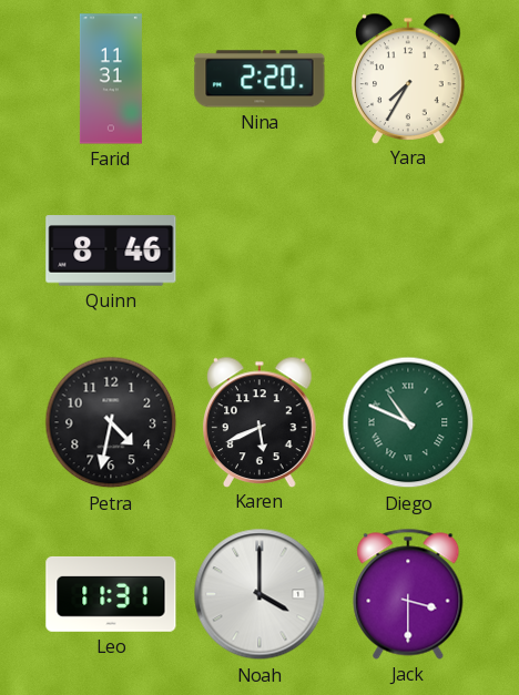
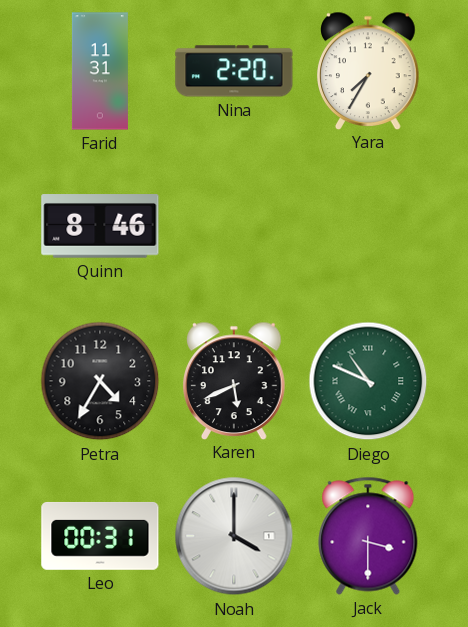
Petra: 4:32 -> 4:35
Leo: 11:31 -> 00:31
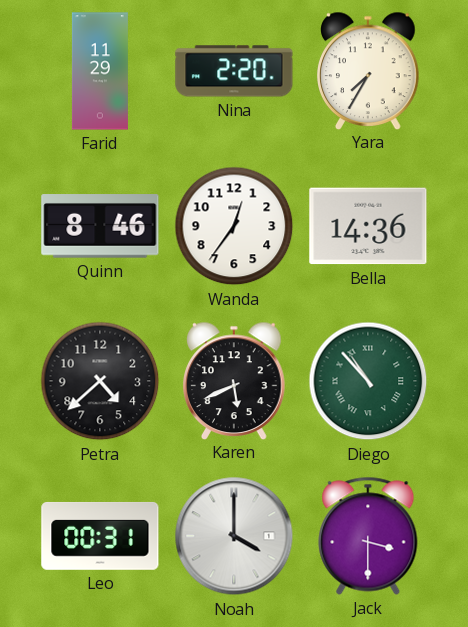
Farid: 11:31 -> 11:29
Wanda: none -> 12:36
Bella: none -> 14:36
Petra: 4:35 -> 4:38
Diego: 10:49 -> 10:53
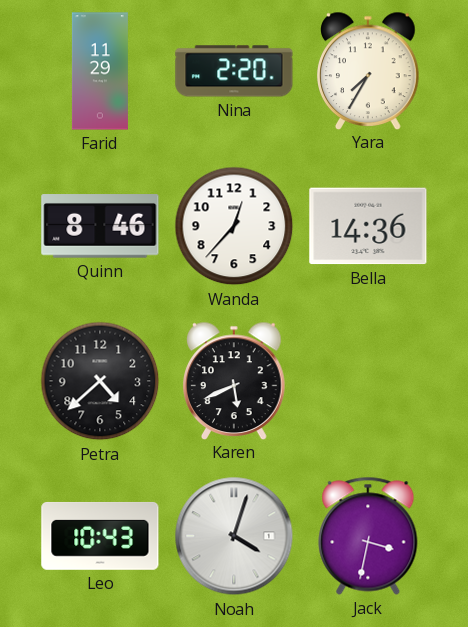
Wanda: 12:36 -> 12:37
Diego: 10:53 -> none
Leo: 00:31 -> 10:43
Noah: 4:00 -> 4:03
Jack: 3:30 -> 3:32
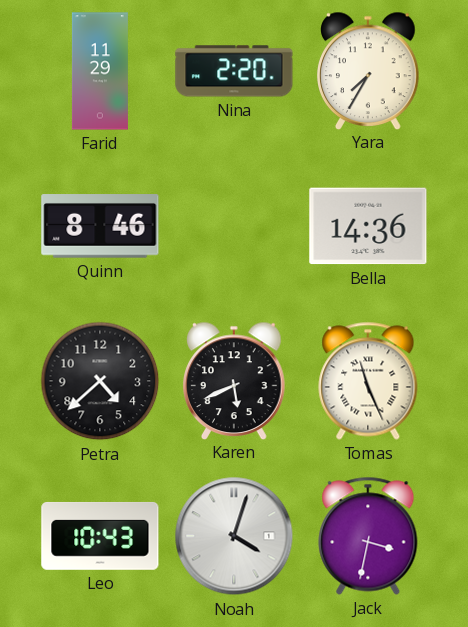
Wanda: 12:37 -> none
Tomas: none -> 11:26
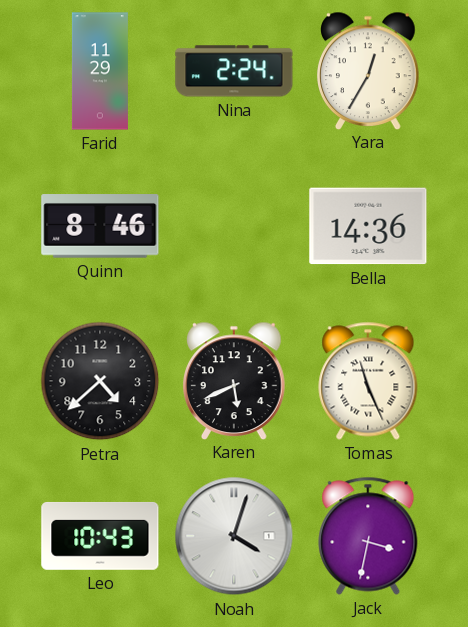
Nina: 2:20 -> 2:24
Yara: 7:35 -> 12:35
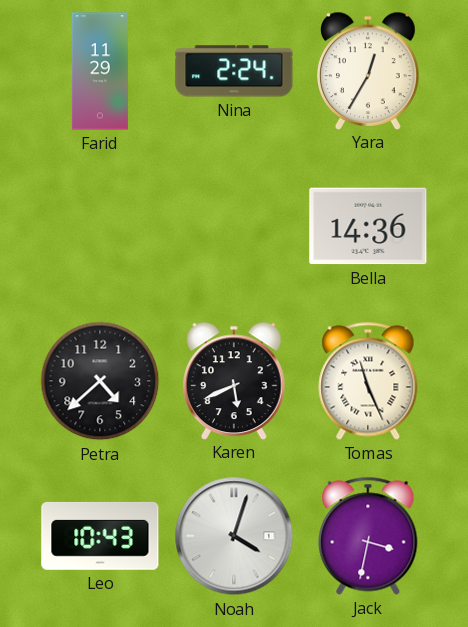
Quinn: 8:46 -> none
